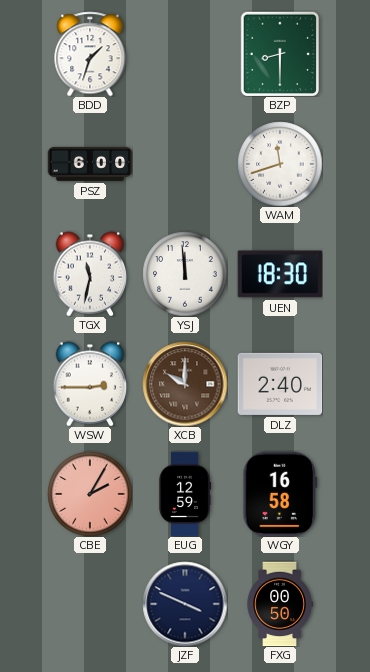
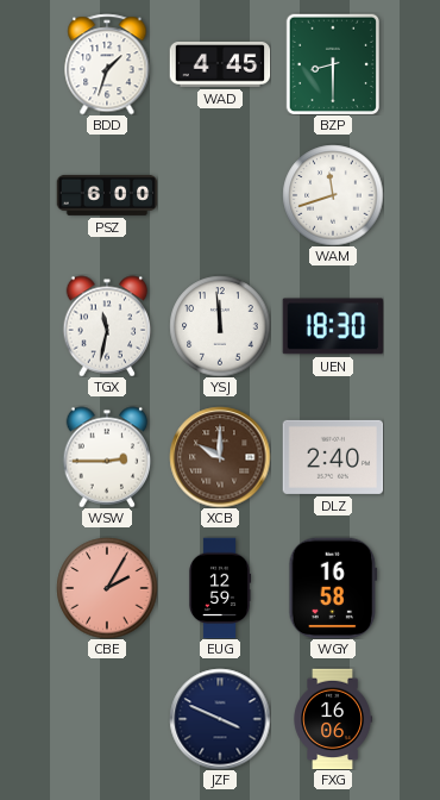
WAD: none -> 4:45
FXG: 00:50 -> 16:06
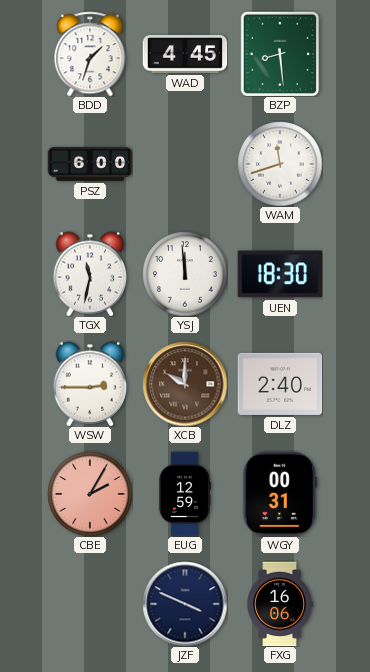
BZP: 8:30 -> 8:29
WGY: 16:58 -> 00:31
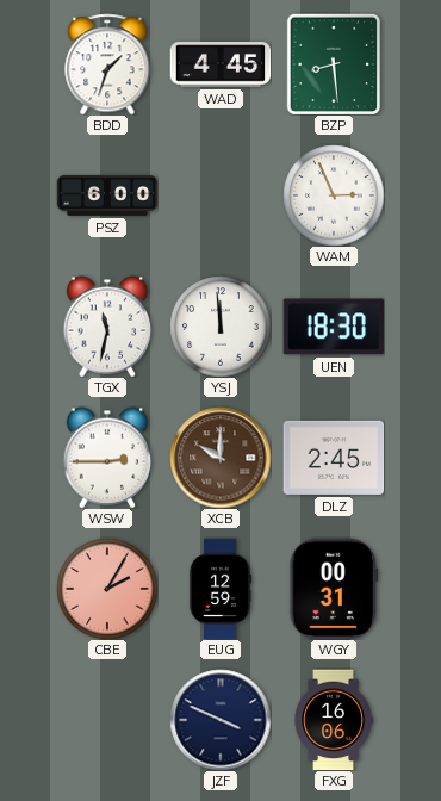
WAM: 11:42 -> 2:56
DLZ: 2:40 -> 2:45
